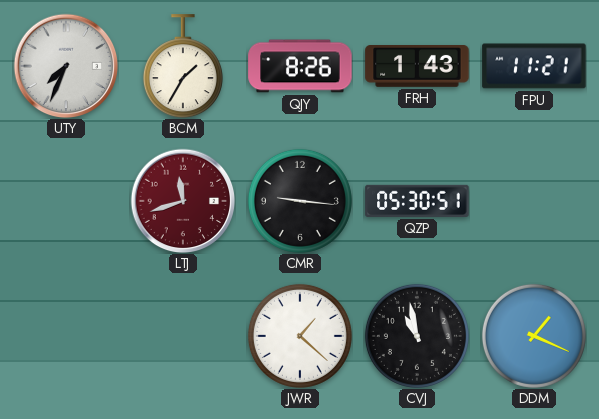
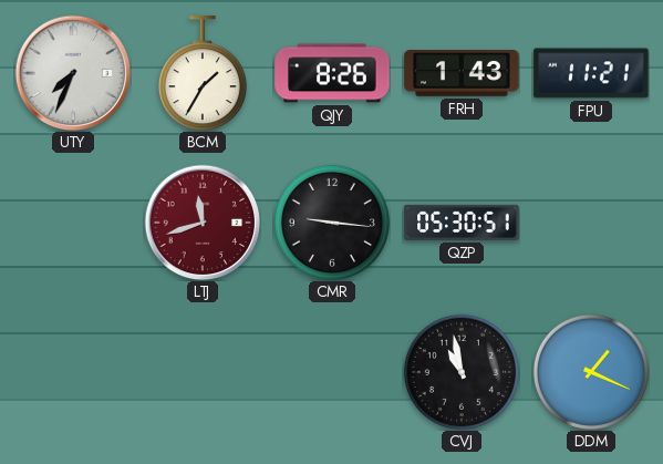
JWR: 1:22 -> none
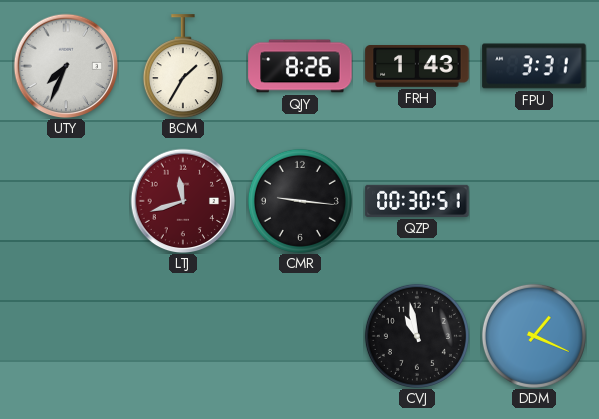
FPU: 11:21 -> 3:31
QZP: 05:30 -> 00:30
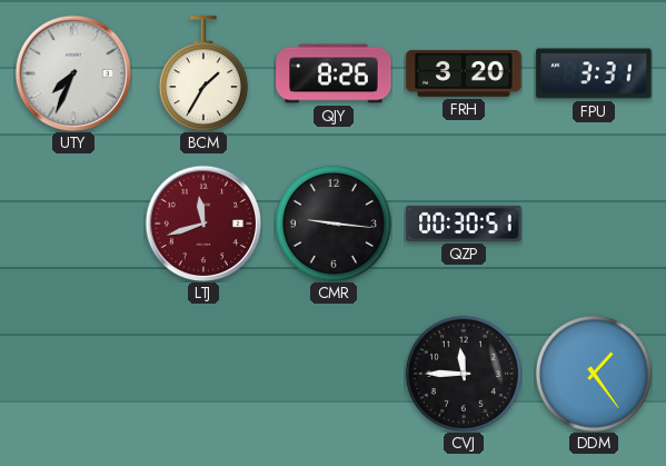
FRH: 1:43 -> 3:20
CVJ: 10:58 -> 11:45
DDM: 1:19 -> 1:24
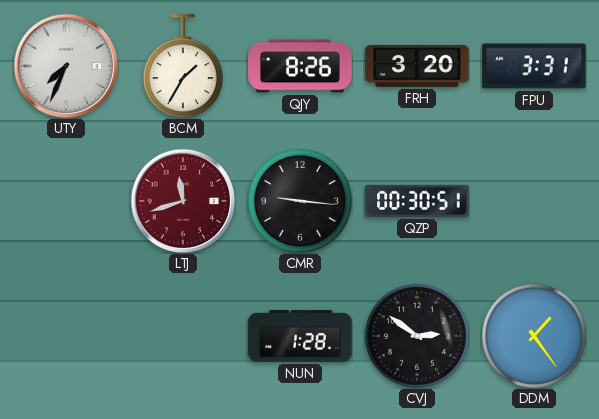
NUN: none -> 1:28
CVJ: 11:45 -> 2:51
